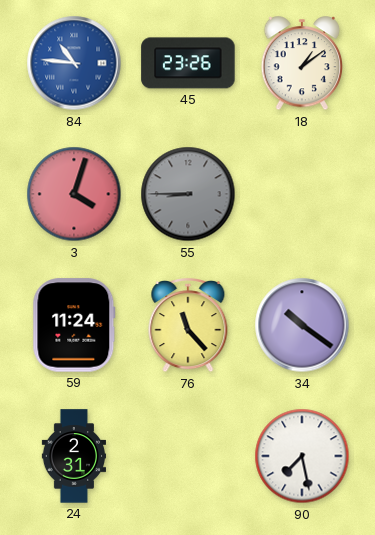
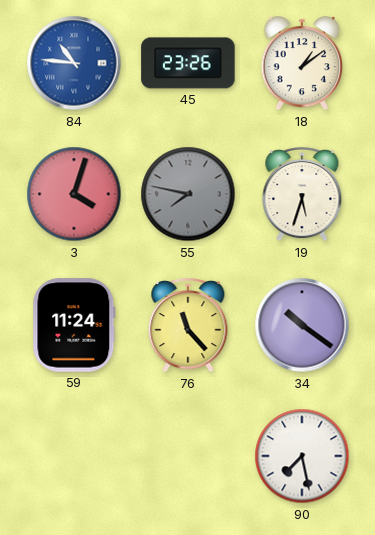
55: 8:45 -> 7:47
19: none -> 5:33
24: 2:31 -> none
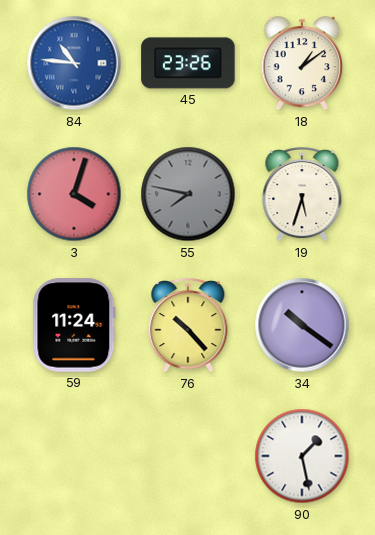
76: 11:23 -> 10:23
90: 7:28 -> 1:28
